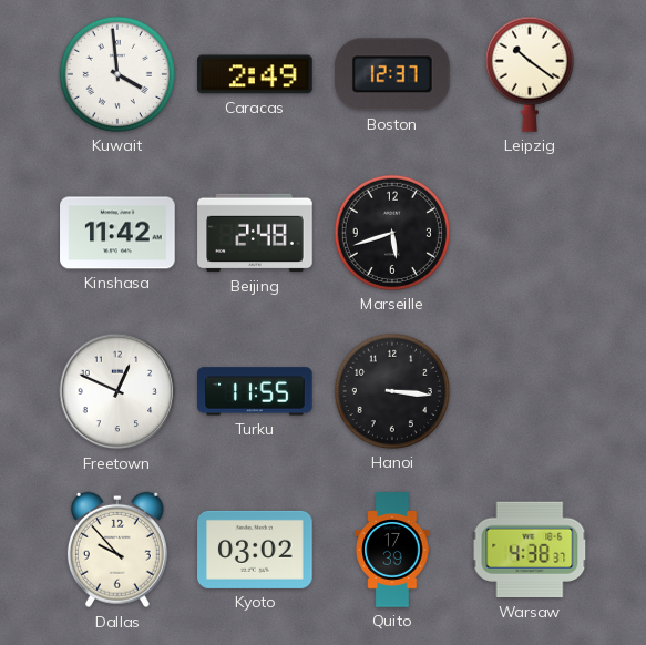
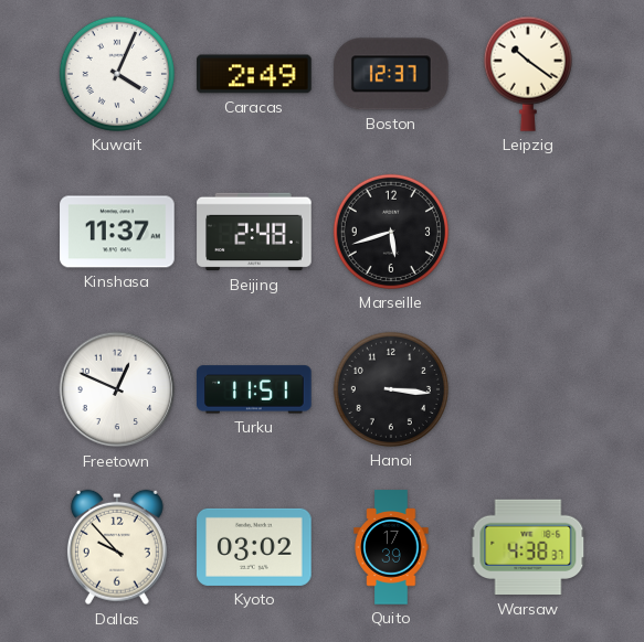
Kuwait: 3:59 -> 4:04
Kinshasa: 11:42 -> 11:37
Turku: 11:55 -> 11:51
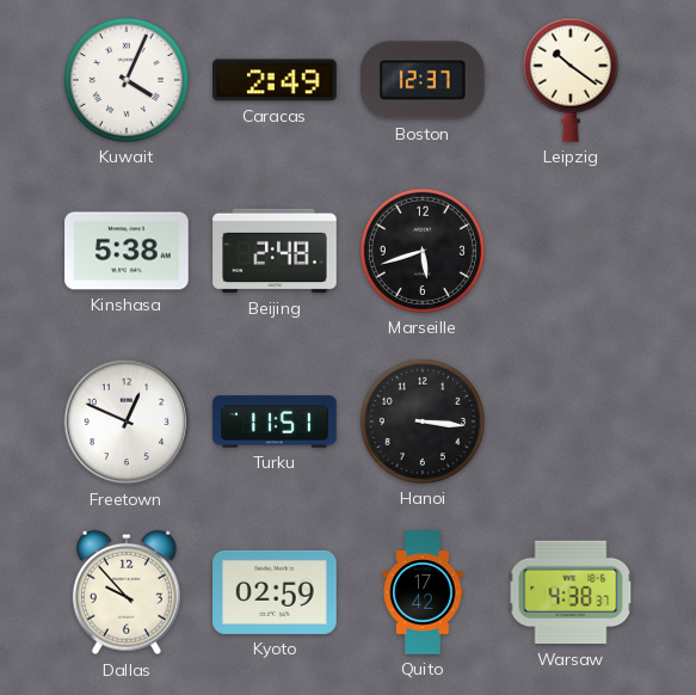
Kinshasa: 11:37 -> 5:38
Kyoto: 03:02 -> 02:59
Quito: 17:39 -> 17:42
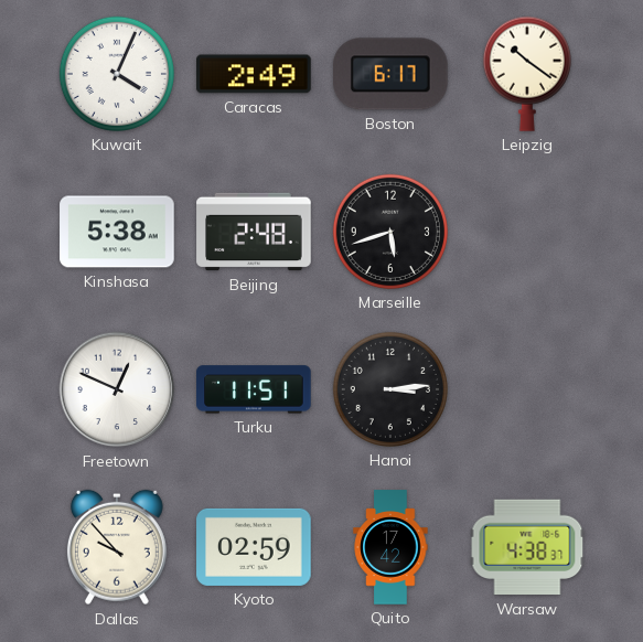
Boston: 12:37 -> 6:17
Hanoi: 3:16 -> 3:14
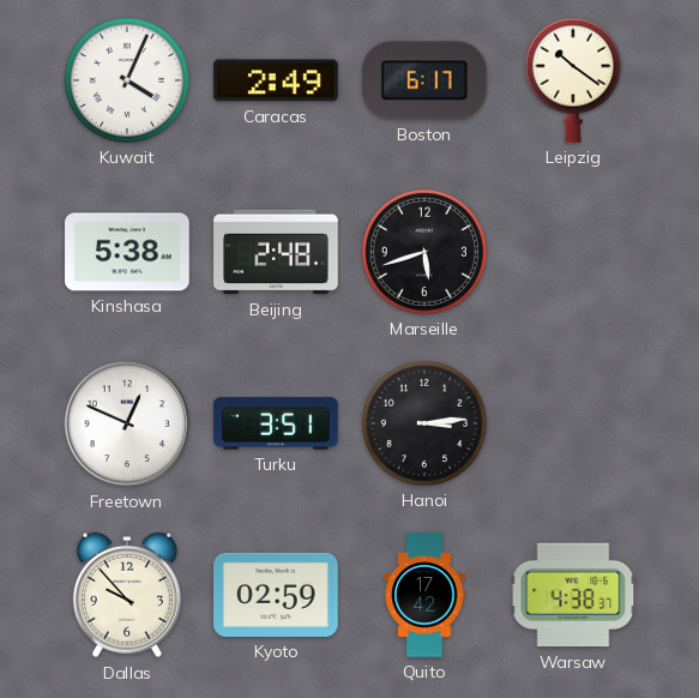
Turku: 11:51 -> 3:51
